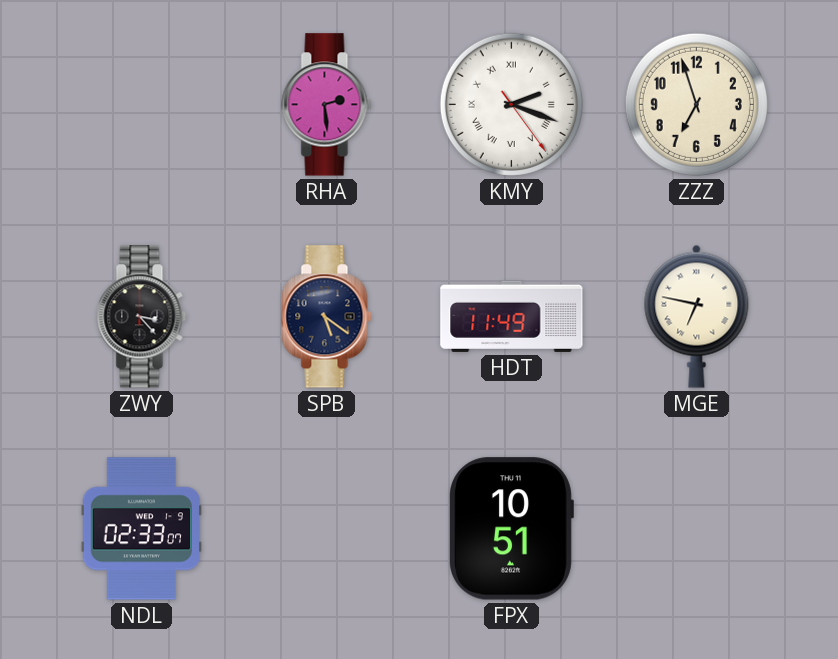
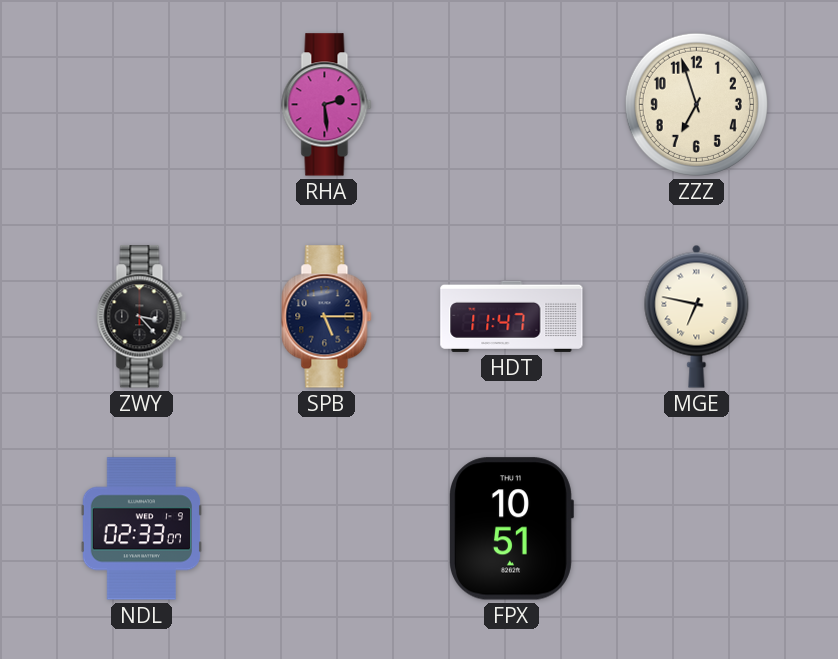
KMY: 2:18 -> none
SPB: 5:21 -> 5:15
HDT: 11:49 -> 11:47
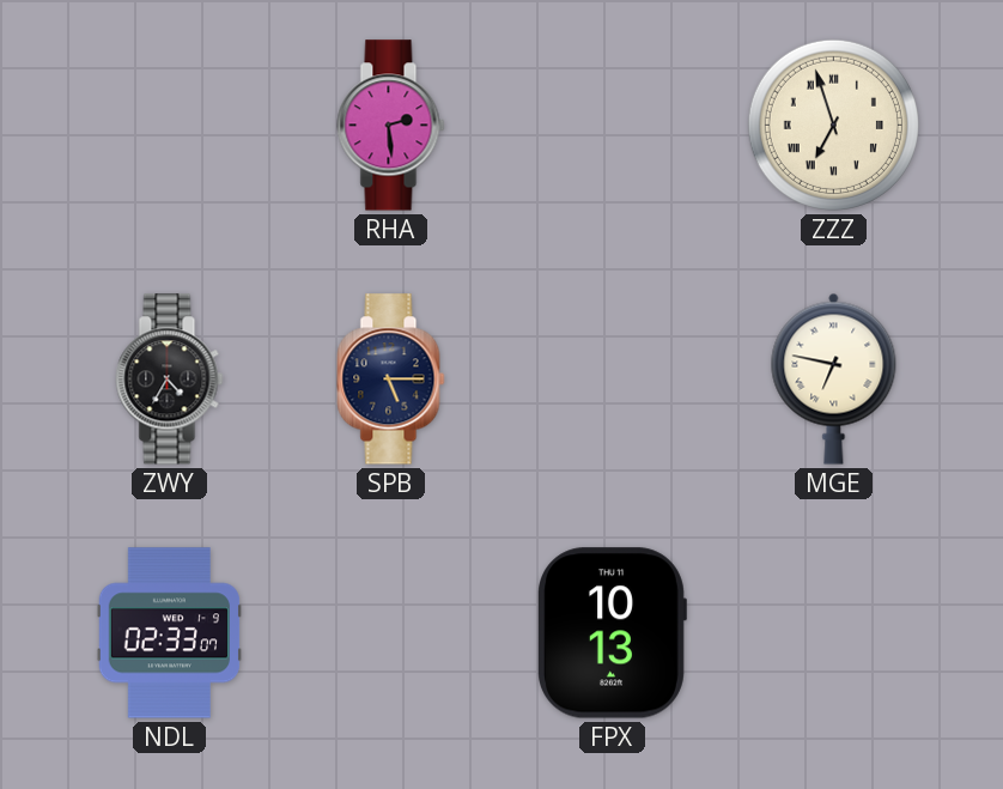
ZZZ numerals: Arabic -> Roman
ZWY: 3:23 -> 4:35
HDT: 11:47 -> none
FPX: 10:51 -> 10:13
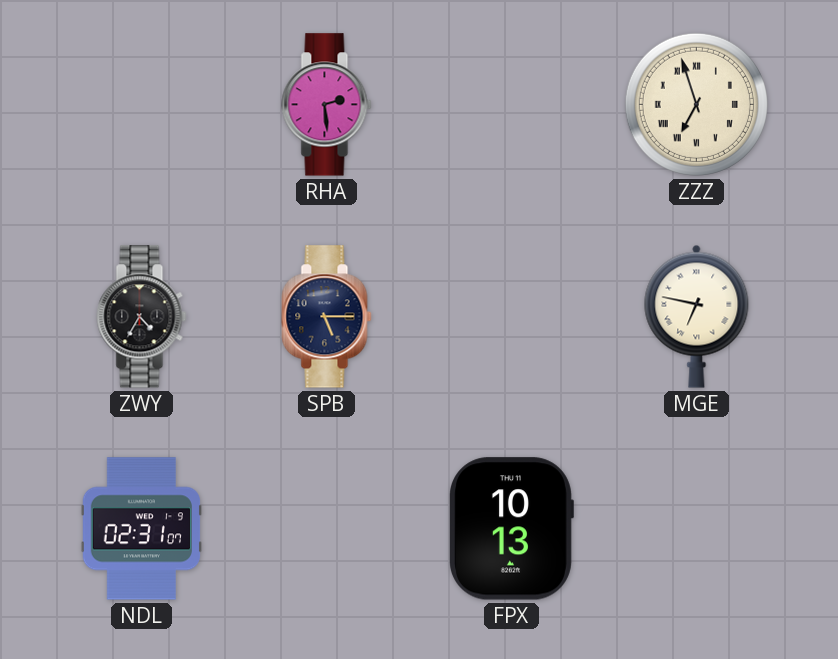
NDL: 02:33 -> 02:31
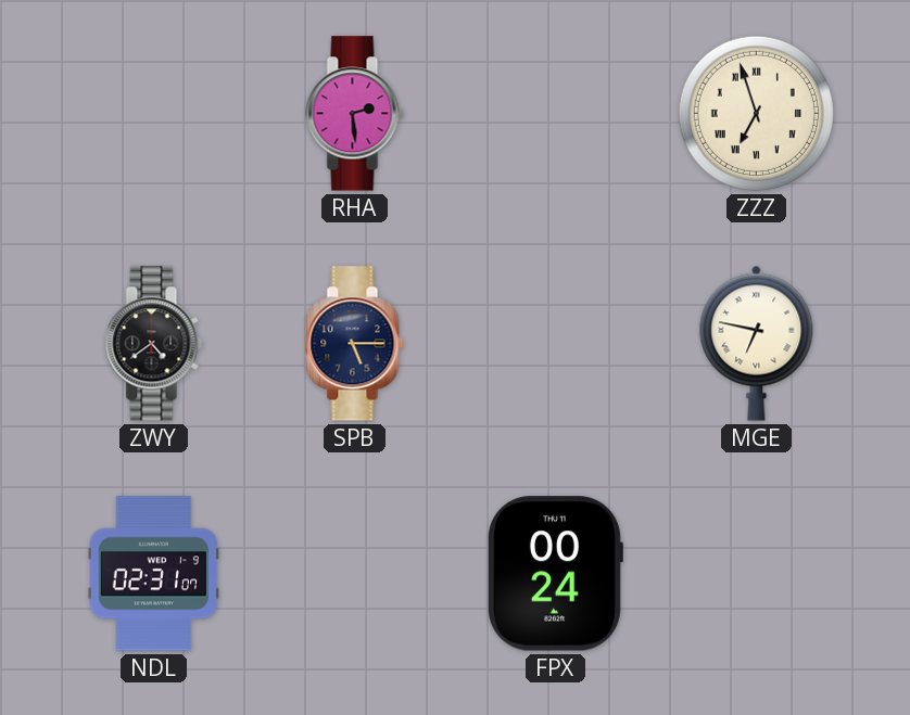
ZWY: 4:35 -> 4:39
FPX: 10:13 -> 00:24
